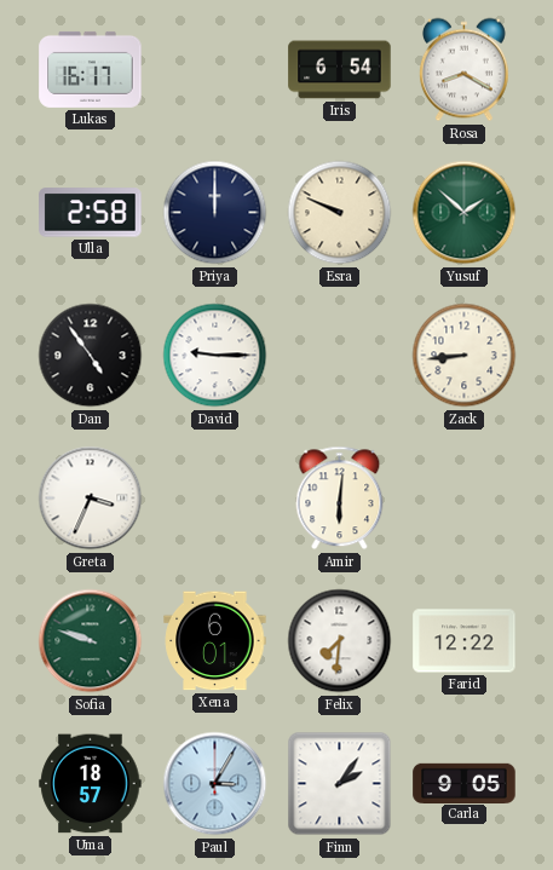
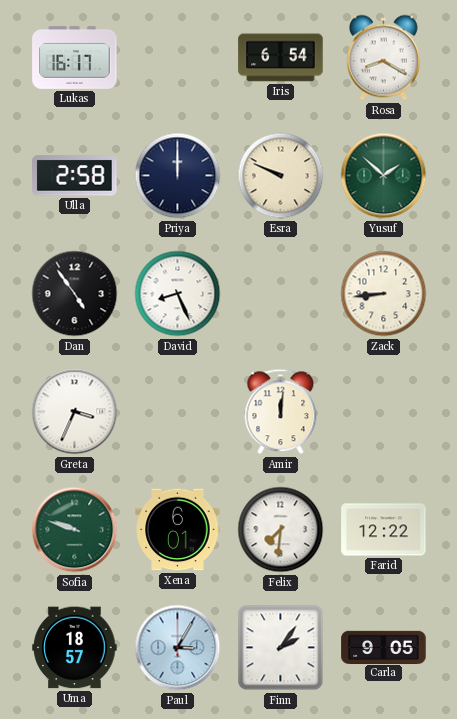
David: 9:15 -> 8:26
Amir: 6:01 -> 12:01
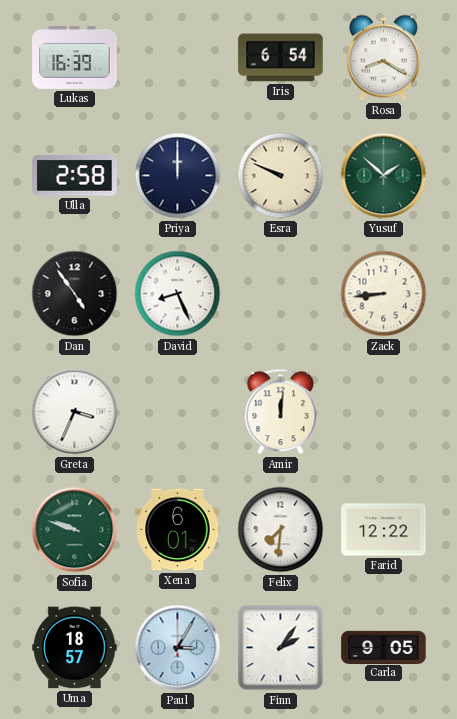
Lukas: 16:17 -> 16:39
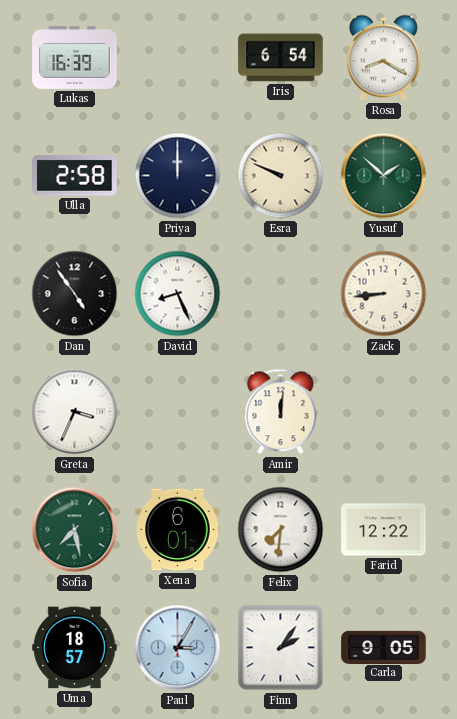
Sofia: 9:48 -> 7:28
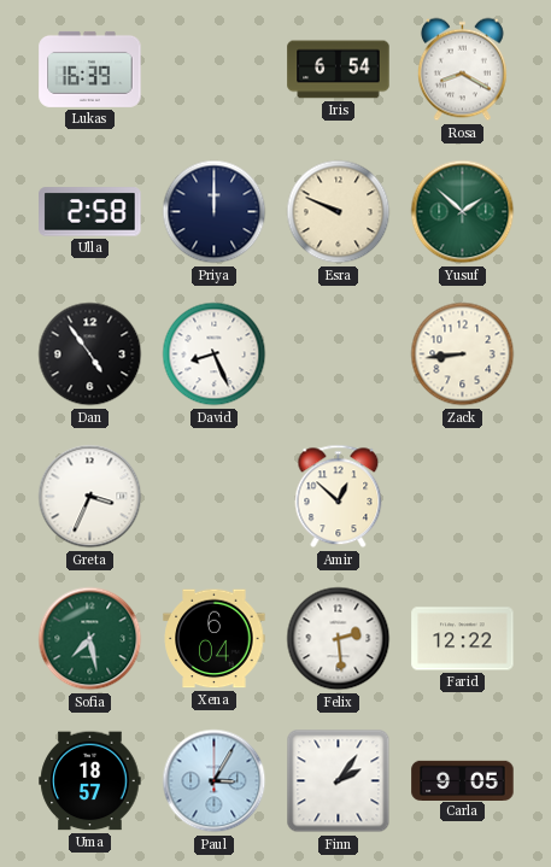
Amir: 12:01 -> 12:52
Xena: 6:01 -> 6:04
Felix: 7:31 -> 2:29
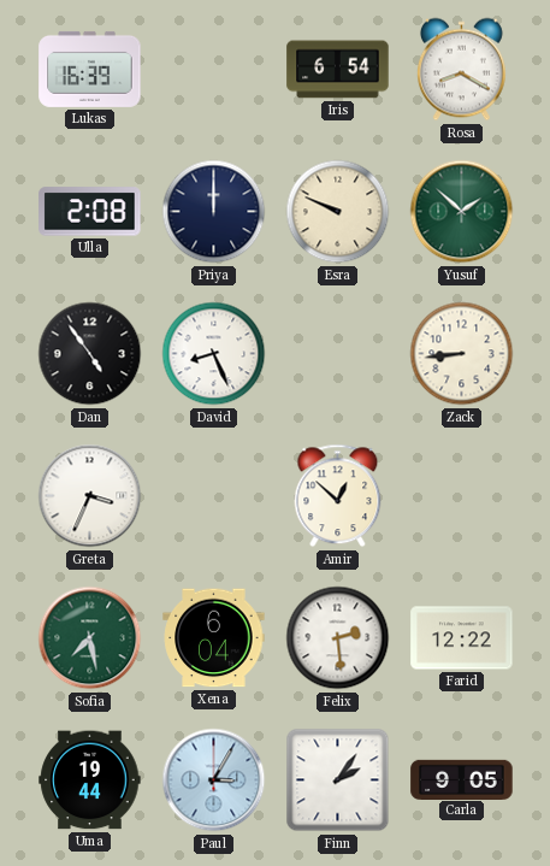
Ulla: 2:58 -> 2:08
Uma: 18:57 -> 19:44
